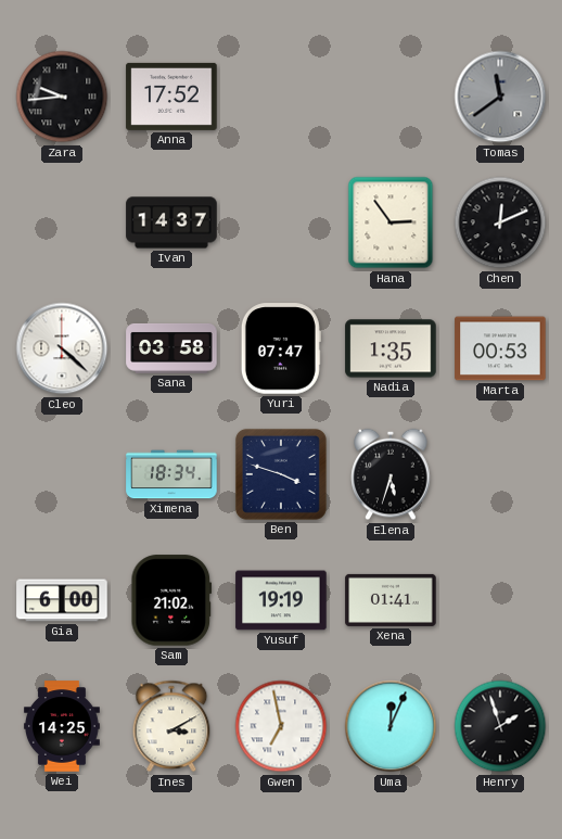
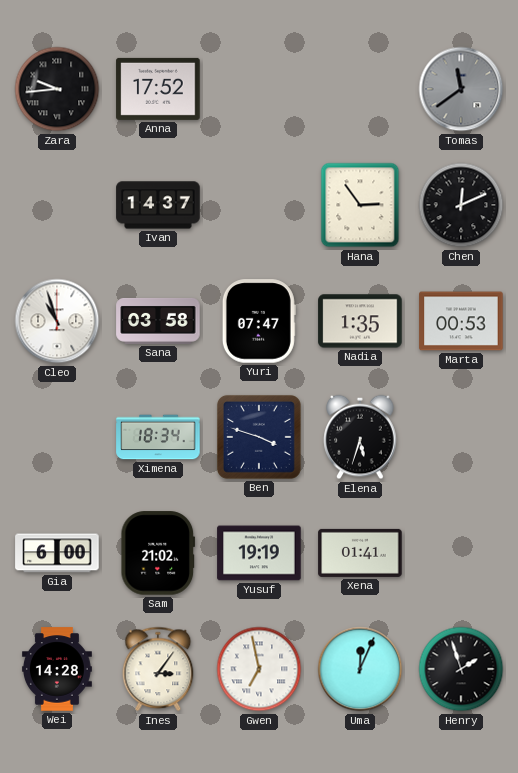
Cleo: 4:22 -> 10:57
Wei: 14:25 -> 14:28
Ines: 3:10 -> 3:06
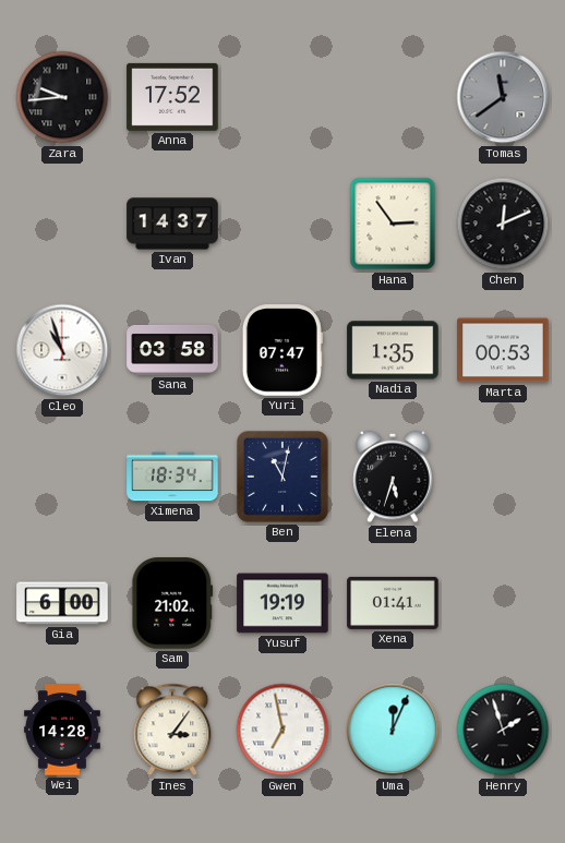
Ben: 3:48 -> 11:02
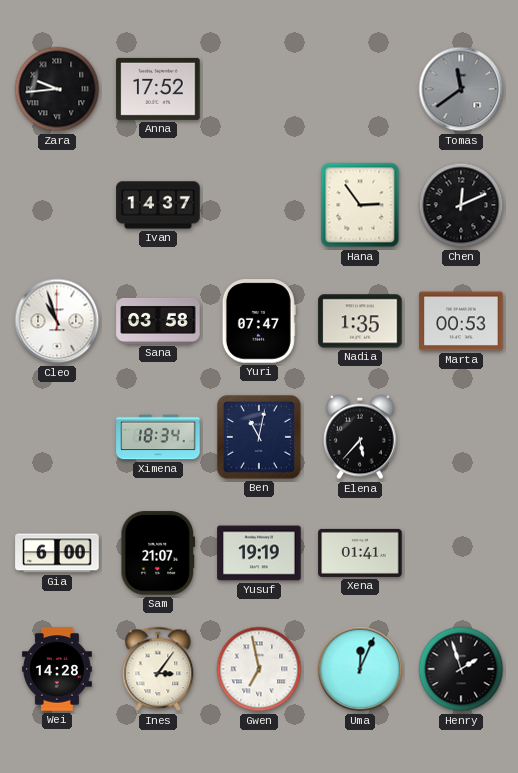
Elena: 5:33 -> 5:37
Sam: 21:02 -> 21:07
